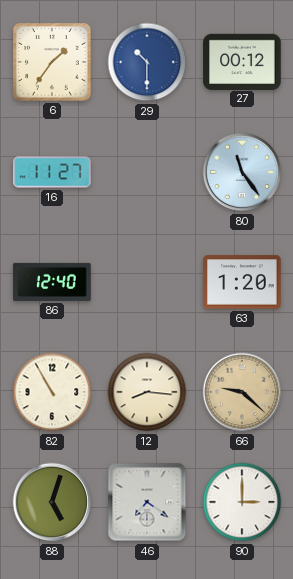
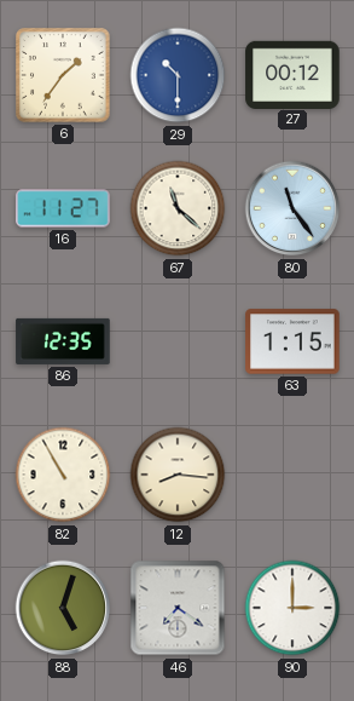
67: none -> 11:22
86: 12:40 -> 12:35
63: 1:20 -> 1:15
66: 9:22 -> none
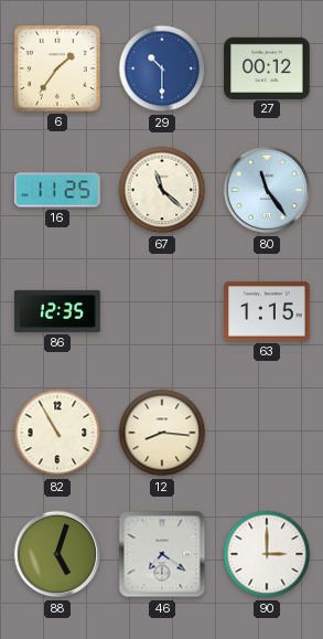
16: 11:27 -> 11:25
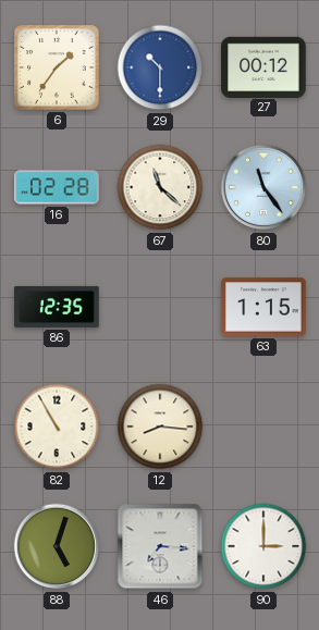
16: 11:25 -> 02:28
46: 7:21 -> 7:16
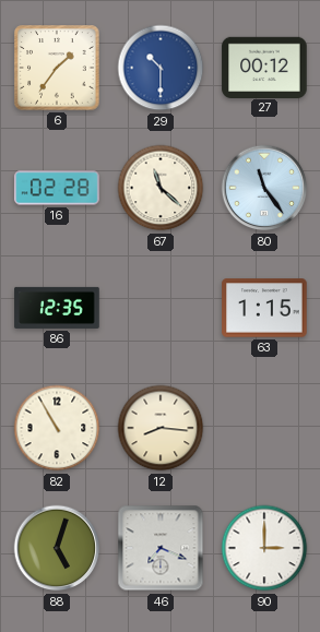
46: 7:16 -> 7:19
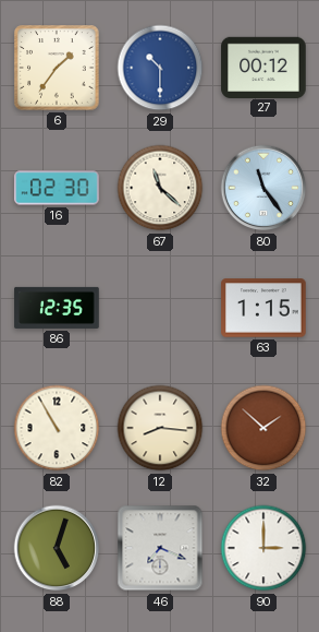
16: 02:28 -> 02:30
32: none -> 1:52
